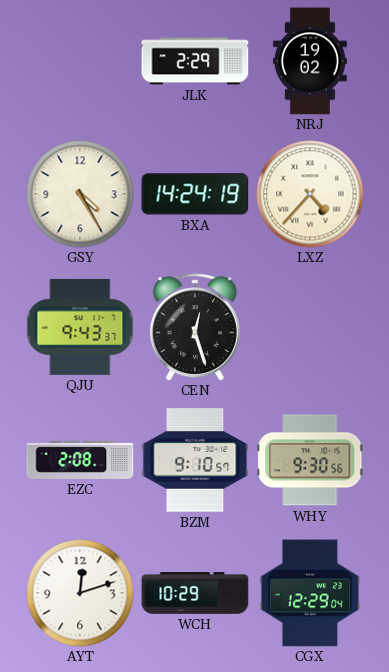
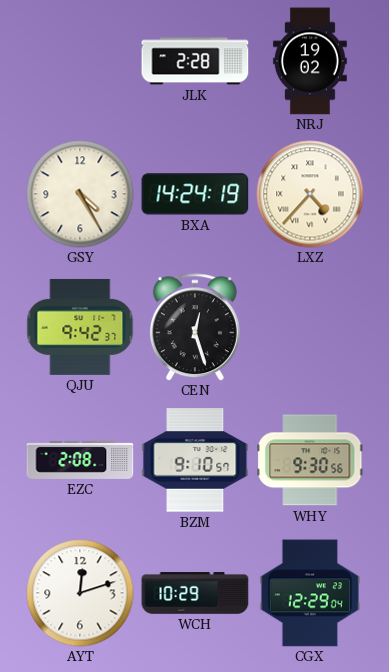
JLK: 2:29 -> 2:28
QJU: 9:43 -> 9:42
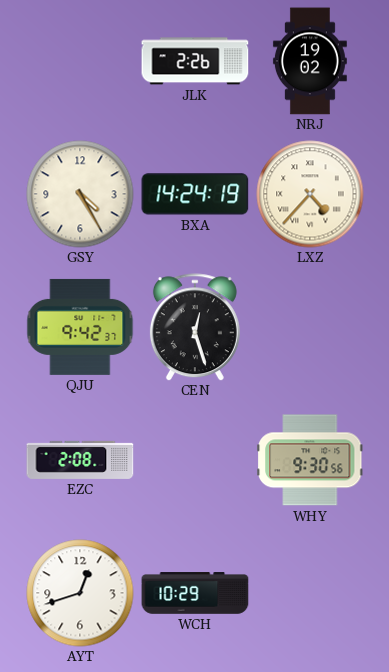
JLK: 2:28 -> 2:26
BZM: 9:10 -> none
AYT: 12:12 -> 12:42
CGX: 12:29 -> none
